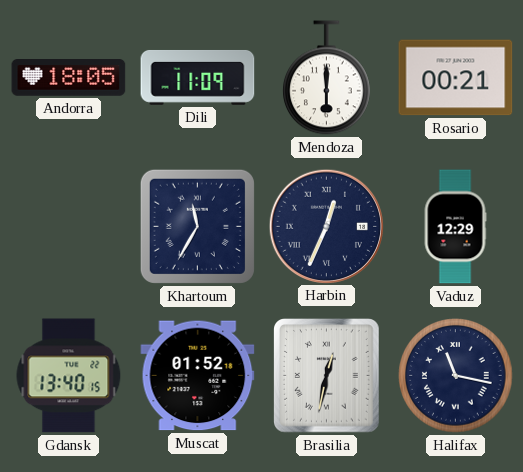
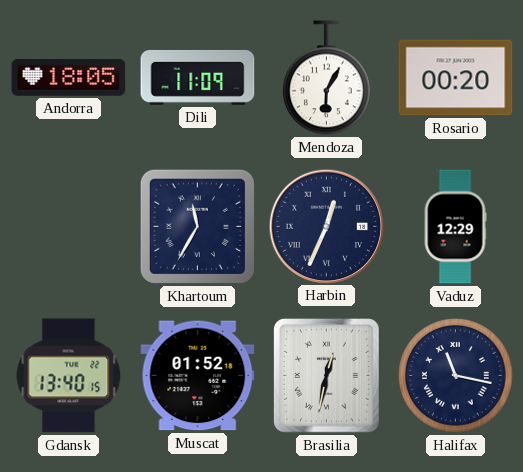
Mendoza: 6:00 -> 6:05
Rosario: 00:21 -> 00:20
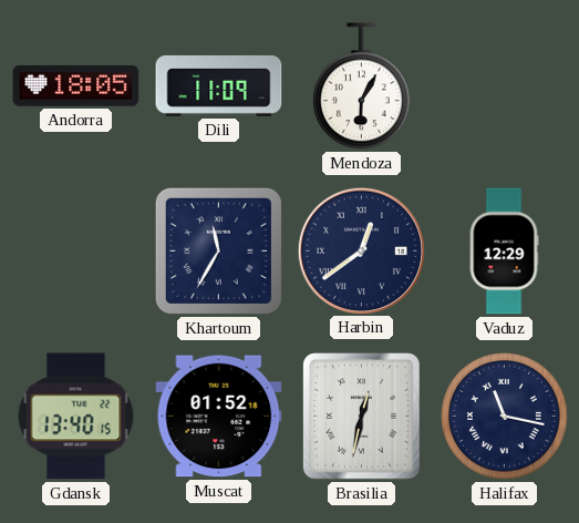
Rosario: 00:20 -> none
Harbin: 12:34 -> 12:39
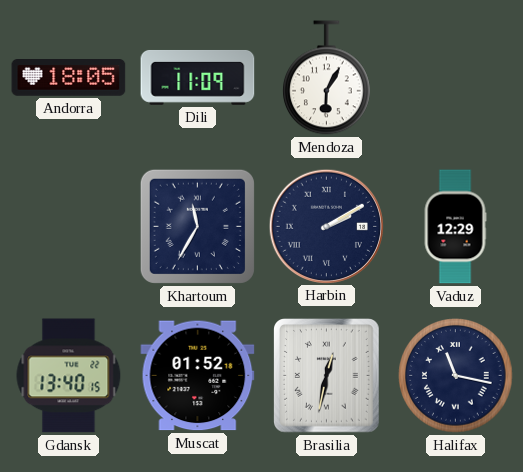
Harbin: 12:39 -> 2:10
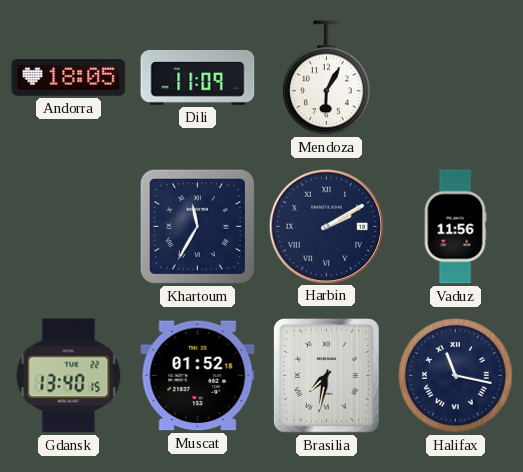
Vaduz: 12:29 -> 11:56
Brasilia: 12:32 -> 7:32
